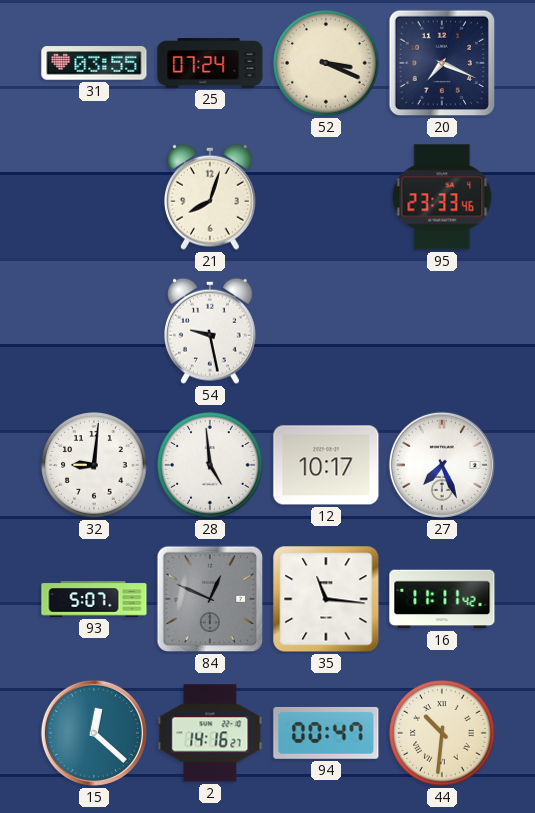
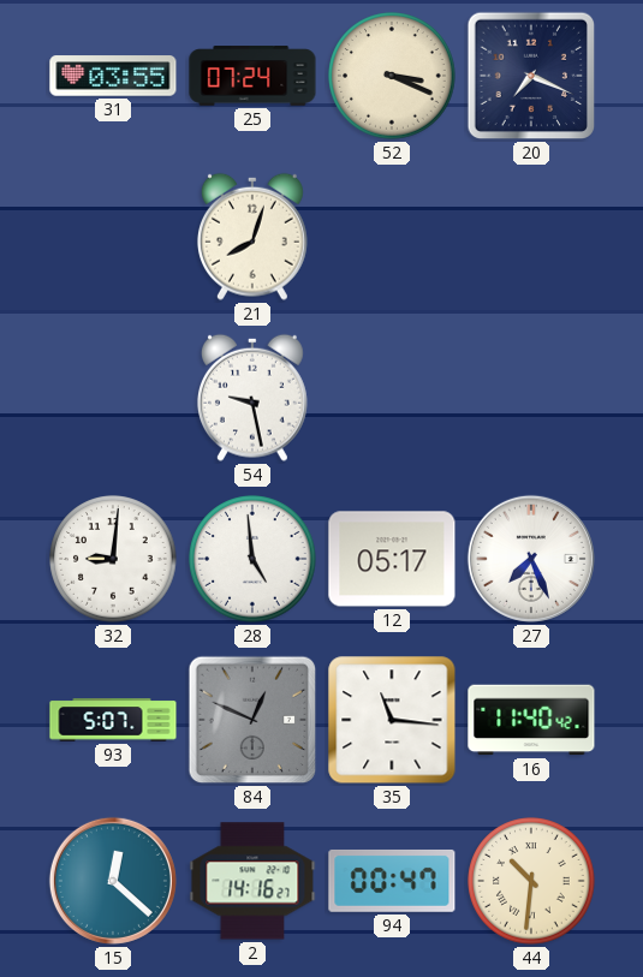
95: 23:33 -> none
12: 10:17 -> 05:17
16: 11:11 -> 11:40
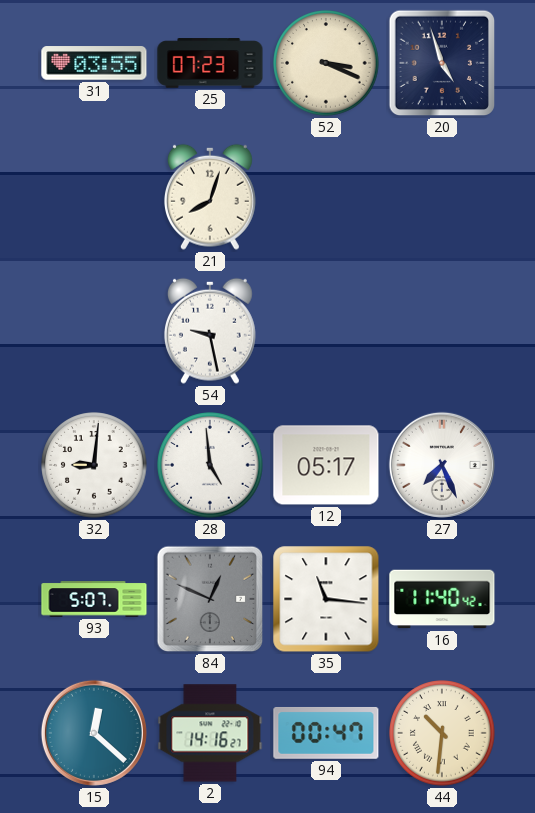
25: 07:24 -> 07:23
20: 7:19 -> 4:57
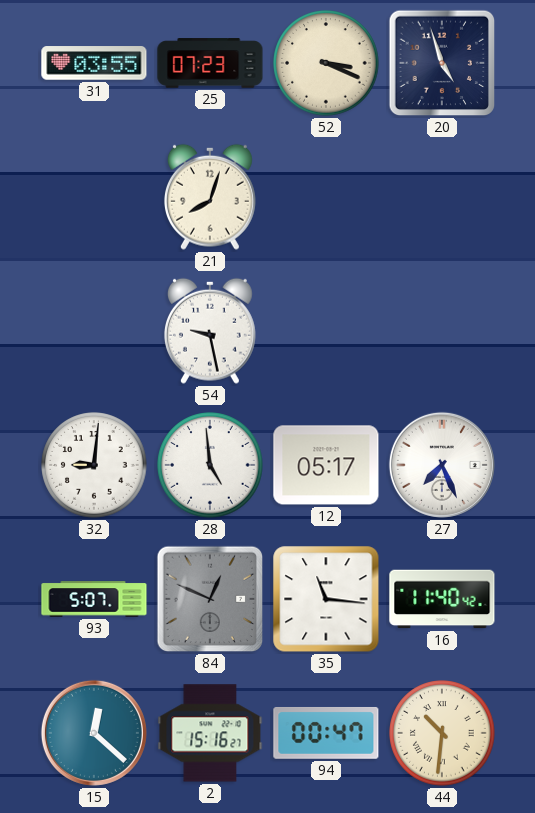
2: 14:16 -> 15:16
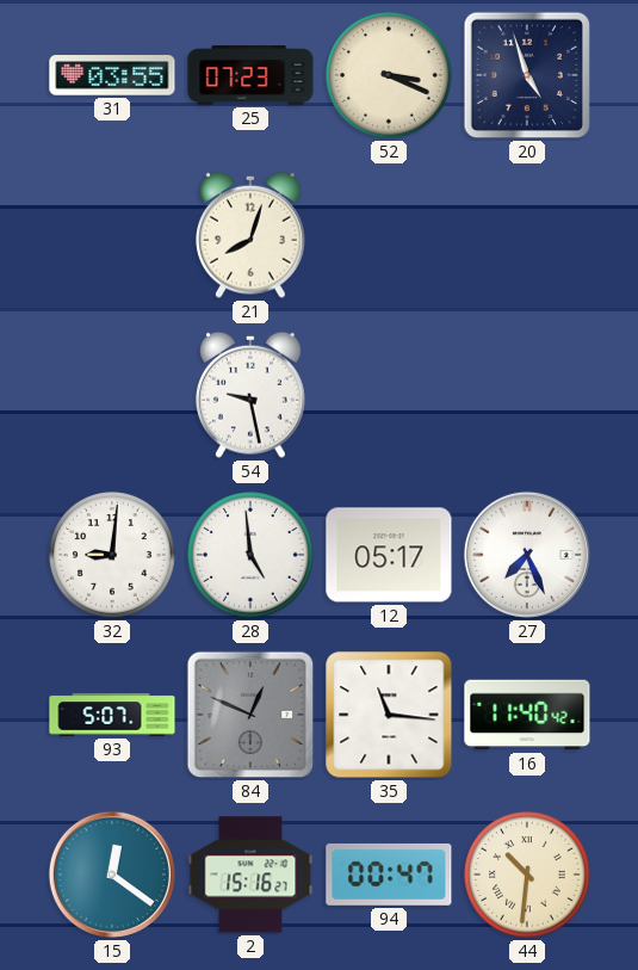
15: 12:22 -> 12:21
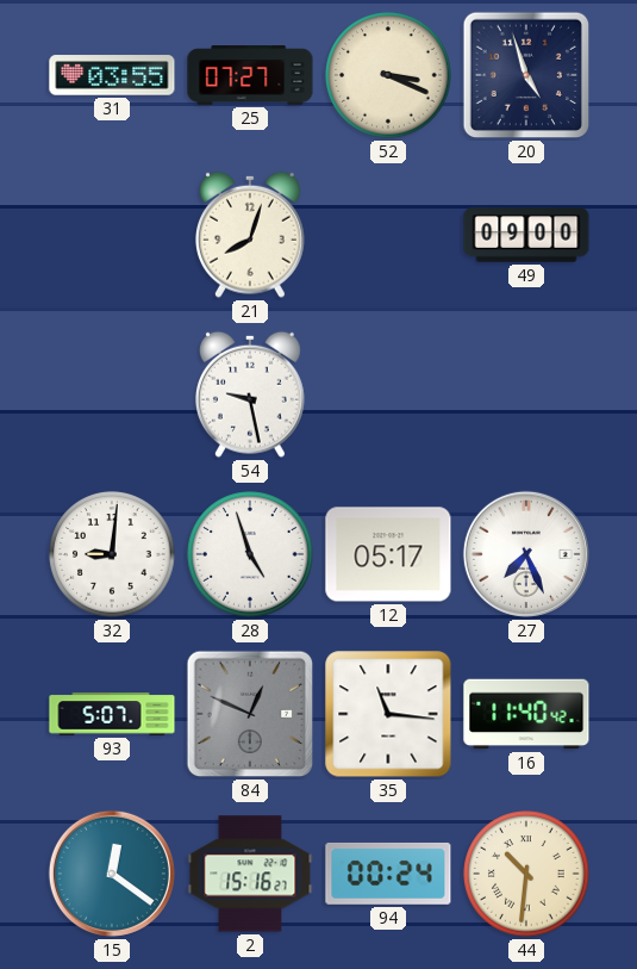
25: 07:23 -> 07:27
49: none -> 09:00
28: 4:59 -> 4:57
94: 00:47 -> 00:24
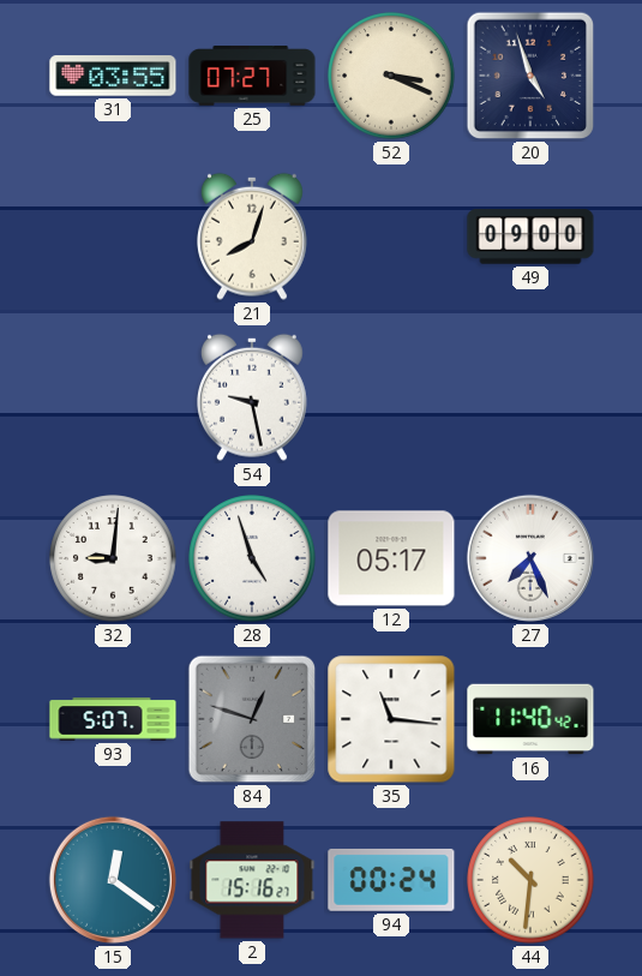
84: 12:49 -> 12:48
